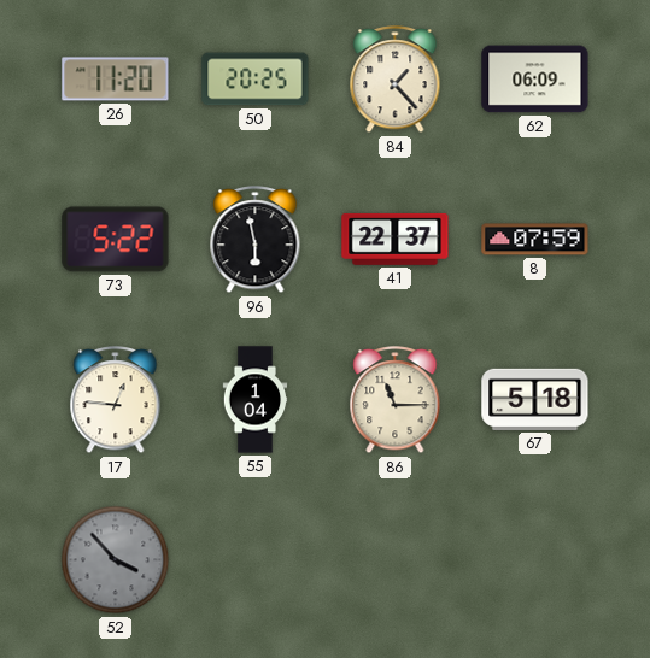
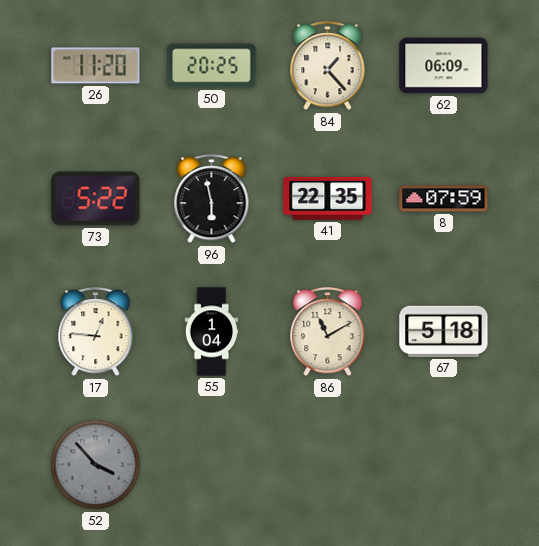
41: 22:37 -> 22:35
86: 11:15 -> 11:10
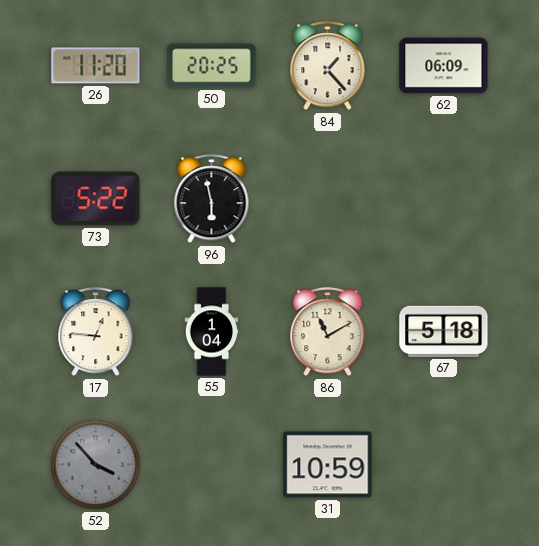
41: 22:35 -> none
8: 07:59 -> none
31: none -> 10:59
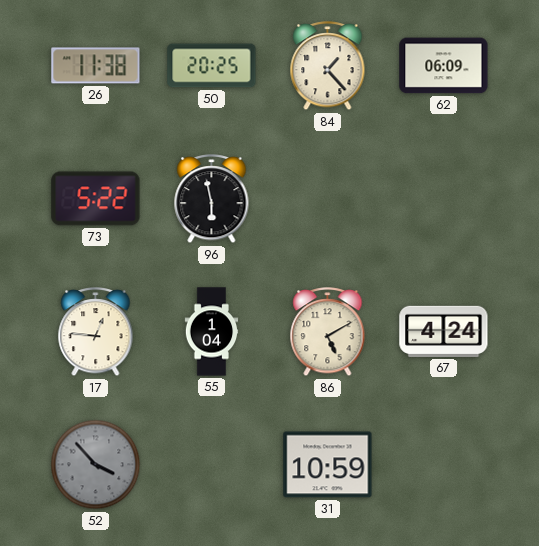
26: 11:20 -> 11:38
86: 11:10 -> 5:10
67: 5:18 -> 4:24
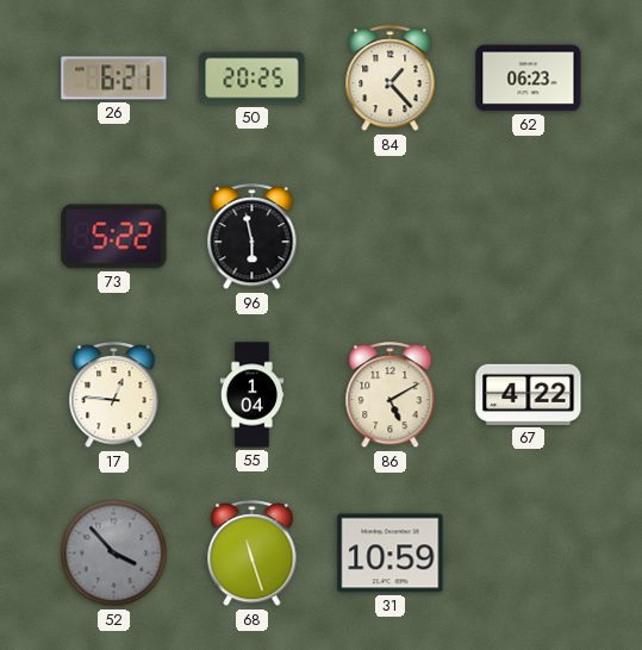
26: 11:38 -> 6:21
62: 06:09 -> 06:23
67: 4:24 -> 4:22
68: none -> 11:27
